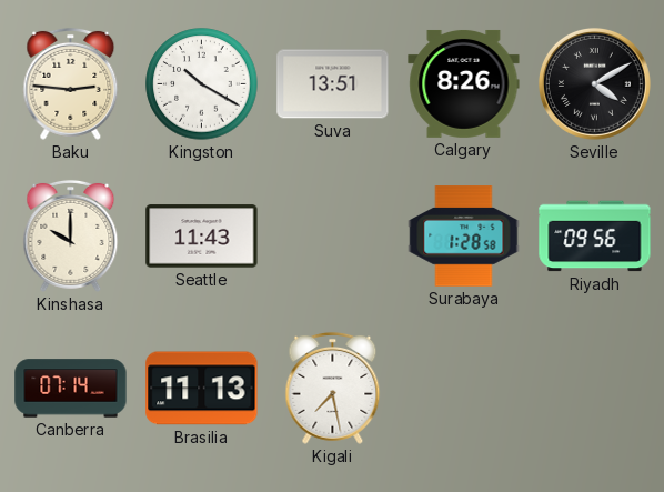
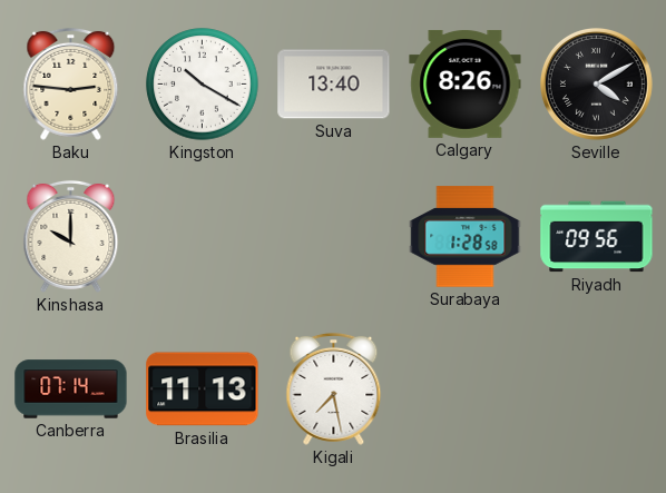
Suva: 13:51 -> 13:40
Seattle: 11:43 -> none
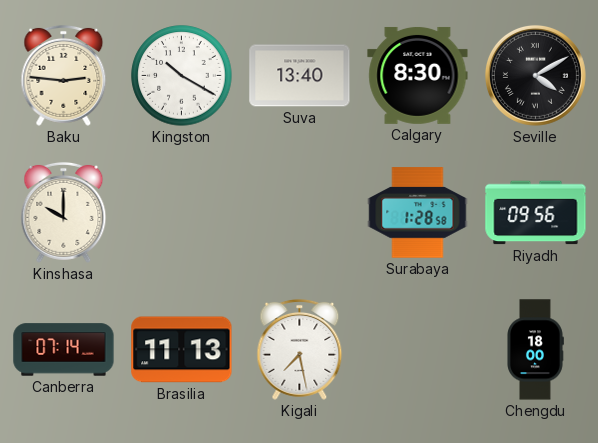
Calgary: 8:26 -> 8:30
Chengdu: none -> 18:00
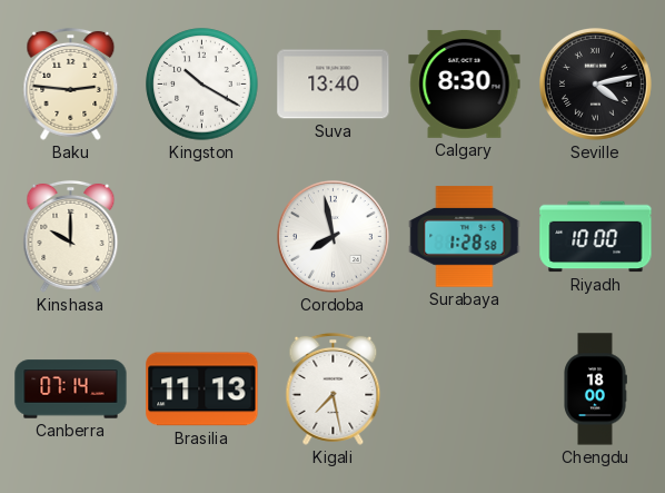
Seville: 4:10 -> 4:13
Cordoba: none -> 7:58
Riyadh: 09:56 -> 10:00
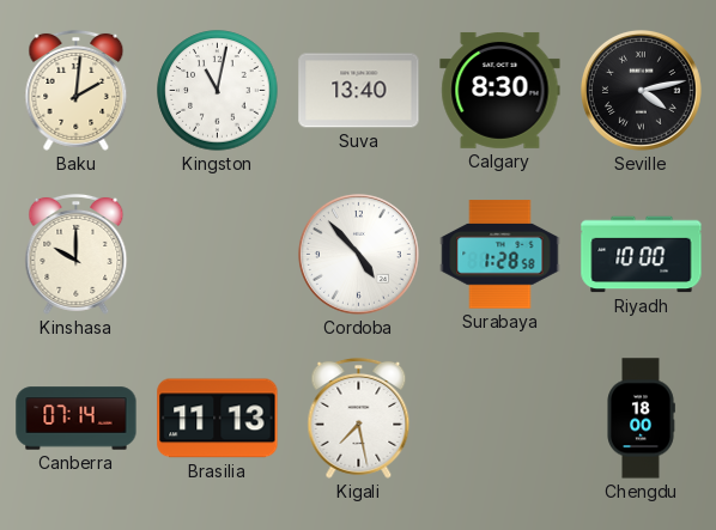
Baku: 2:46 -> 2:01
Kingston: 10:20 -> 11:02
Cordoba: 7:58 -> 4:53
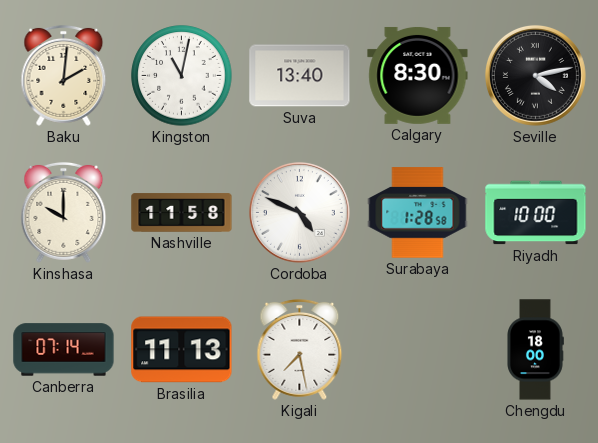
Nashville: none -> 11:58
Cordoba: 4:53 -> 4:49
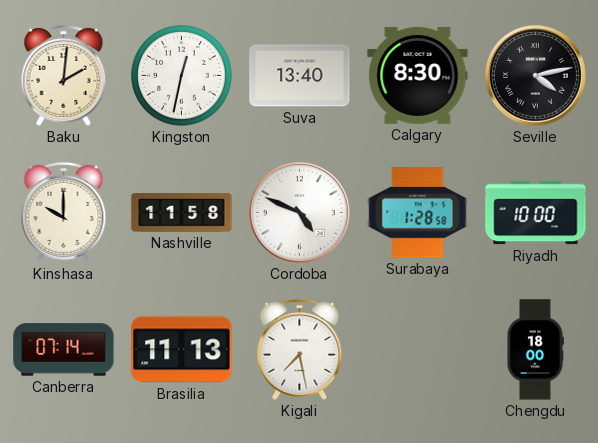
Kingston: 11:02 -> 12:32
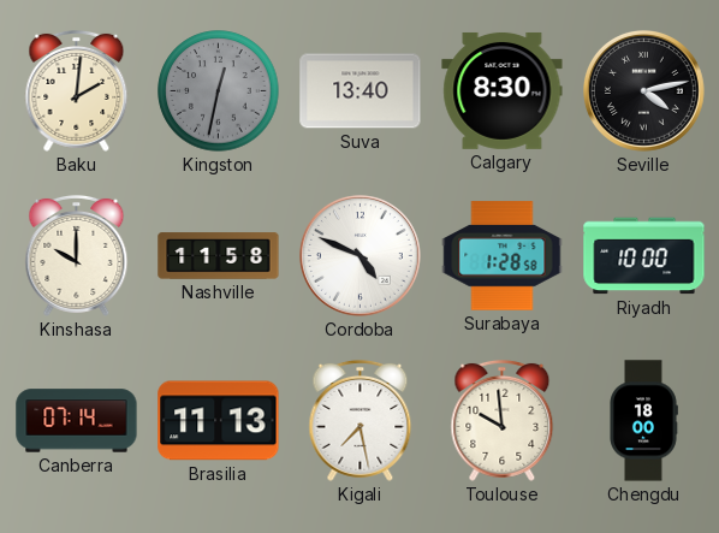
Kingston dial: white -> grey
Toulouse: none -> 9:59
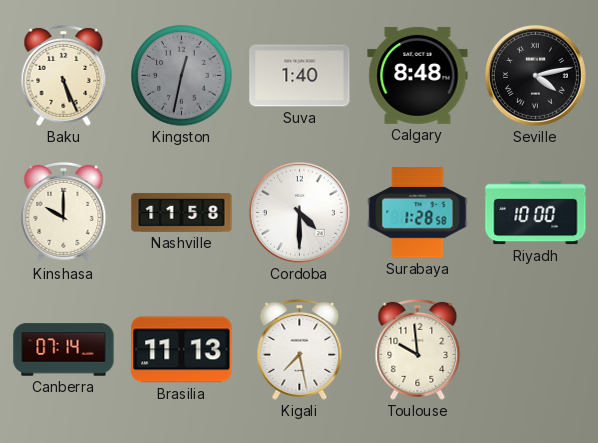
Baku: 2:01 -> 5:26
Suva: 13:40 -> 1:40
Calgary: 8:30 -> 8:48
Cordoba: 4:49 -> 4:30
Chengdu: 18:00 -> none
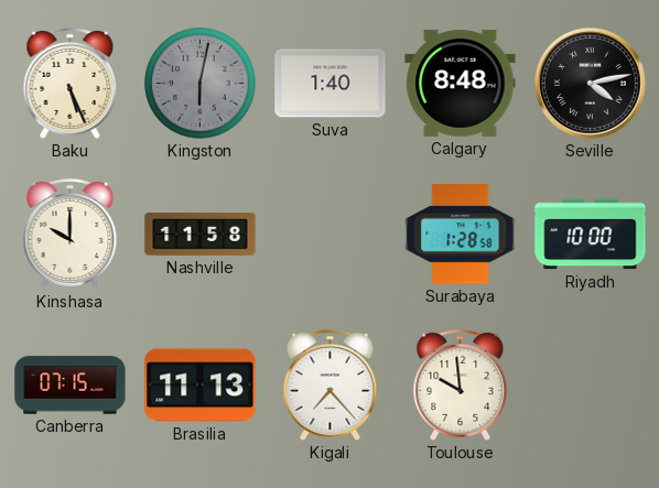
Kingston: 12:32 -> 6:02
Cordoba: 4:30 -> none
Canberra: 07:14 -> 07:15
Kigali: 7:28 -> 7:23
